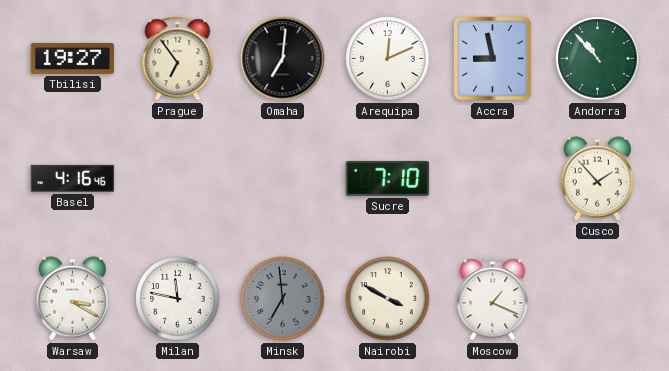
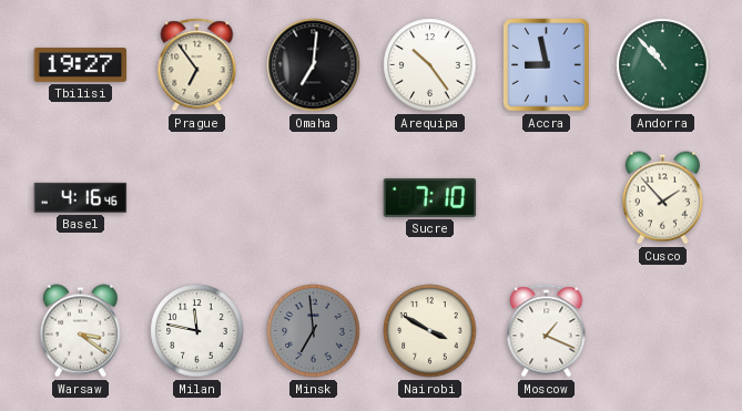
Arequipa: 12:11 -> 10:24
Warsaw: 3:20 -> 3:21
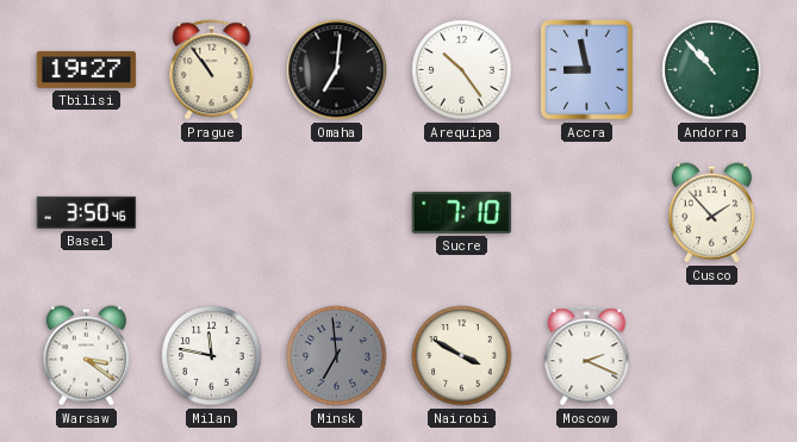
Prague: 6:54 -> 10:54
Basel: 4:16 -> 3:50
Moscow: 1:19 -> 2:19
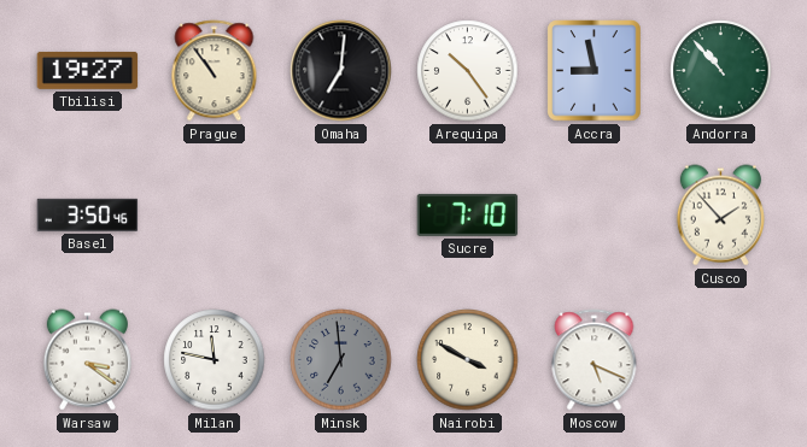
Moscow: 2:19 -> 5:19
